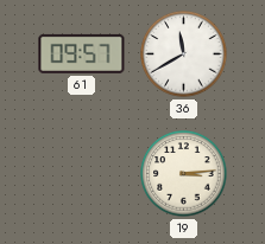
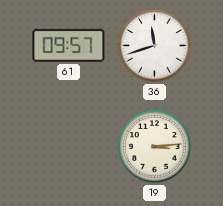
36: 11:40 -> 11:42
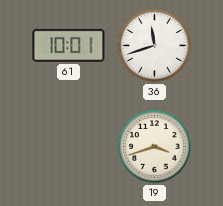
61: 09:57 -> 10:01
19: 3:14 -> 3:42
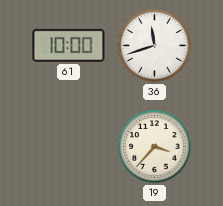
61: 10:01 -> 10:00
19: 3:42 -> 3:37
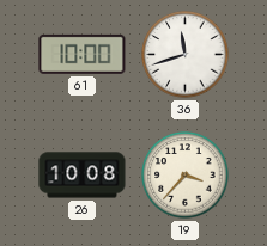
26: none -> 10:08
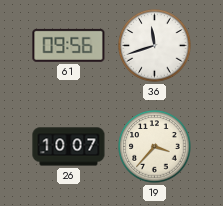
61: 10:00 -> 09:56
26: 10:08 -> 10:07
